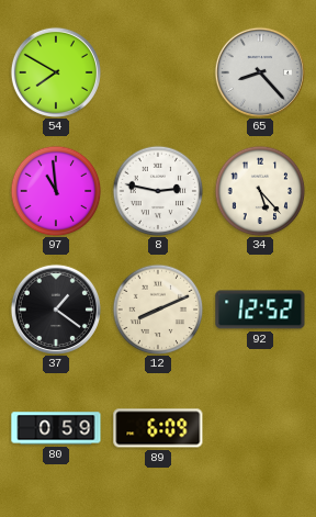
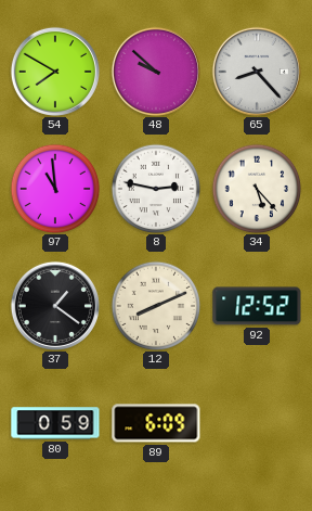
48: none -> 9:52
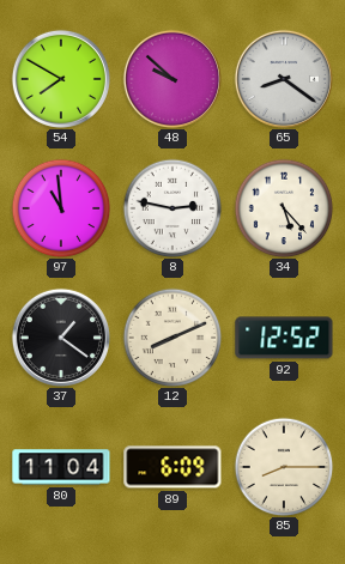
65: 8:23 -> 8:21
80: 0:59 -> 11:04
85: none -> 8:15
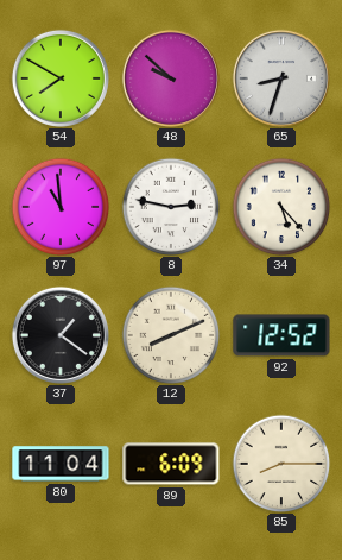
65: 8:21 -> 8:33
